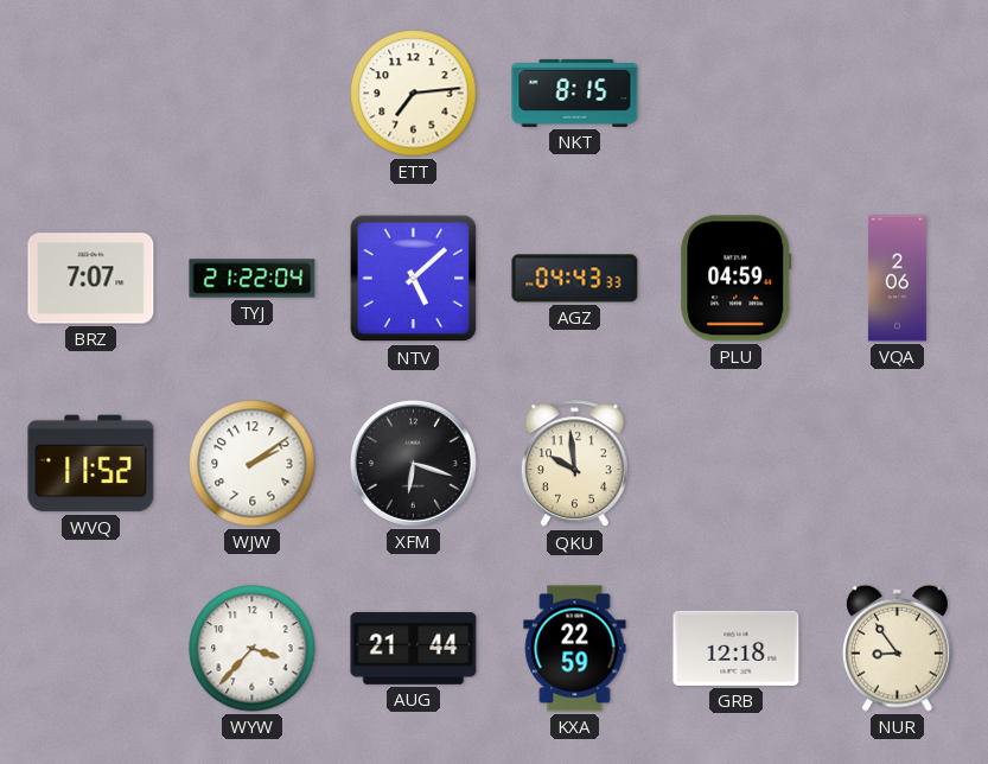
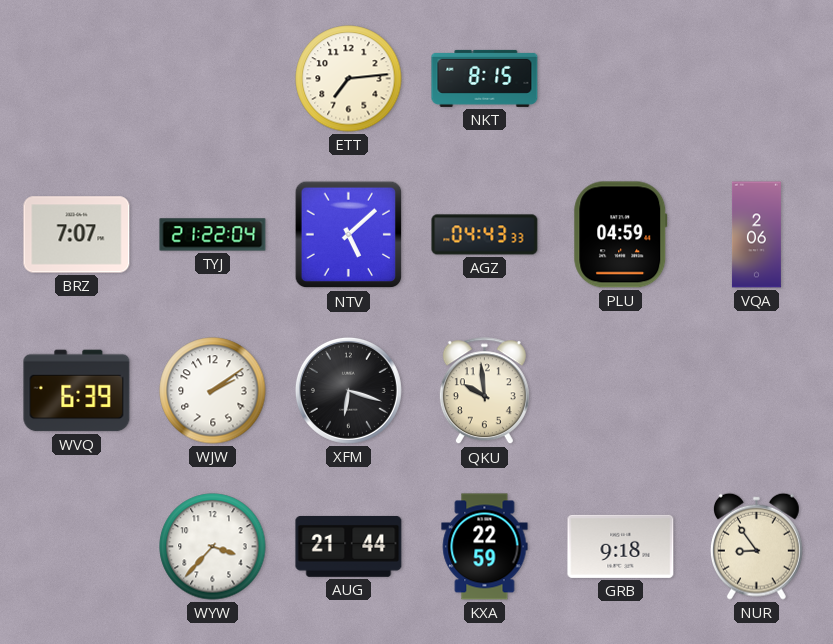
WVQ: 11:52 -> 6:39
GRB: 12:18 -> 9:18
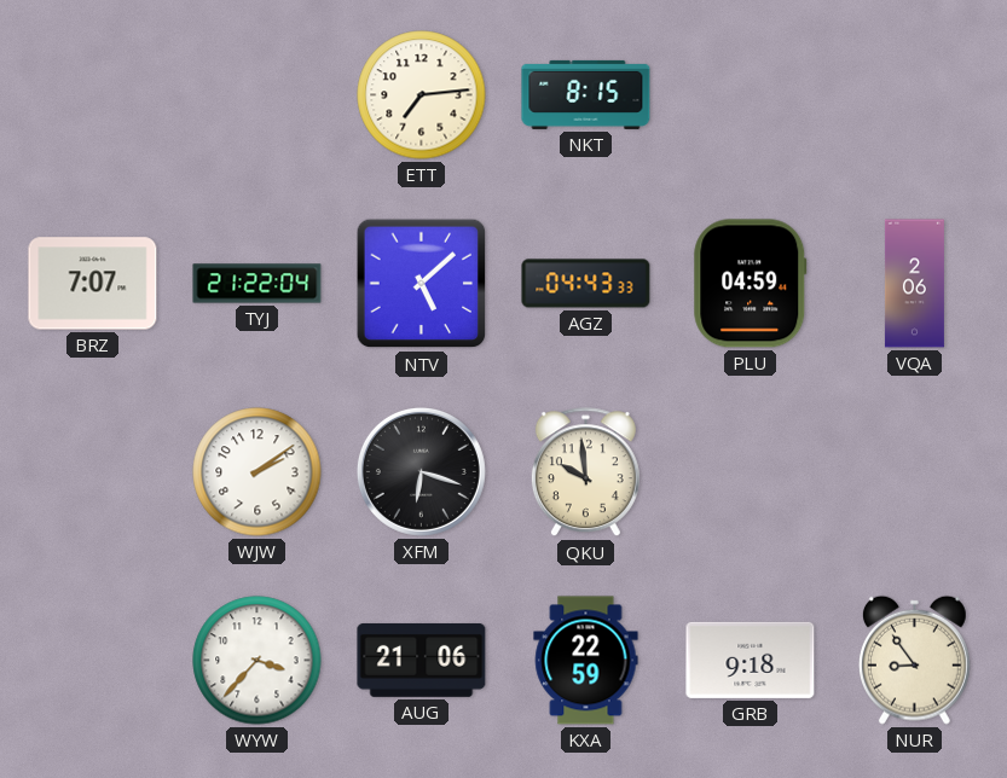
WVQ: 6:39 -> none
AUG: 21:44 -> 21:06
